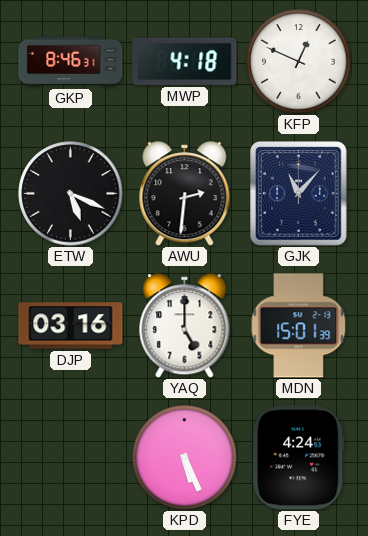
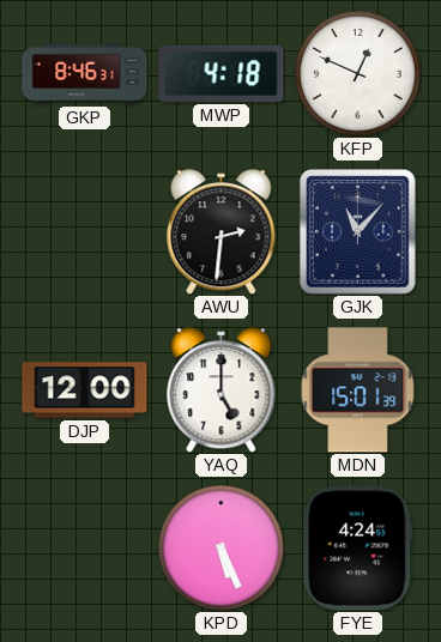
ETW: 5:19 -> none
DJP: 03:16 -> 12:00
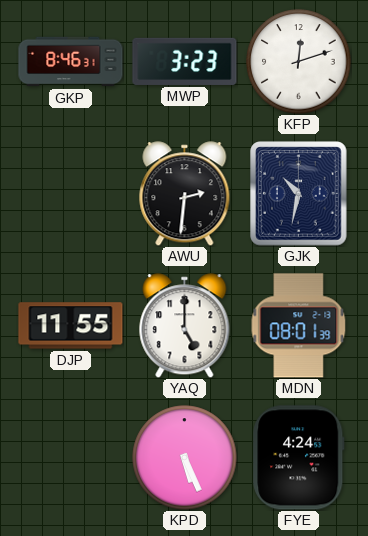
MWP: 4:18 -> 3:23
KFP: 12:49 -> 12:12
GJK: 11:07 -> 10:32
DJP: 12:00 -> 11:55
MDN: 15:01 -> 08:01
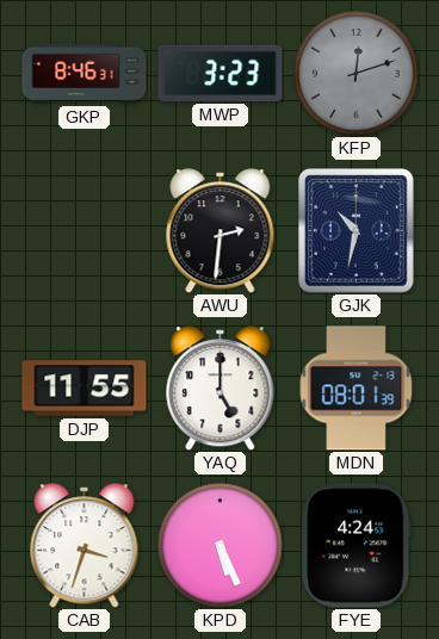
KFP dial: white -> grey
CAB: none -> 3:33
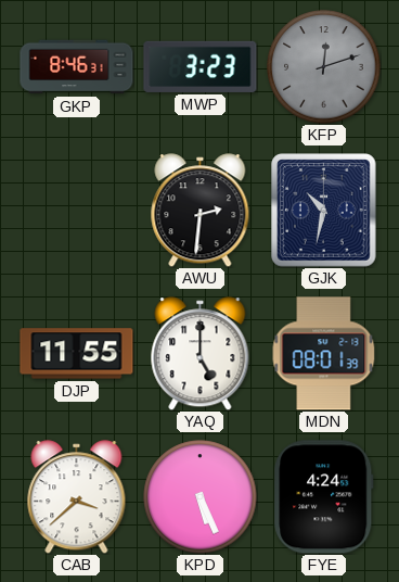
CAB: 3:33 -> 3:38
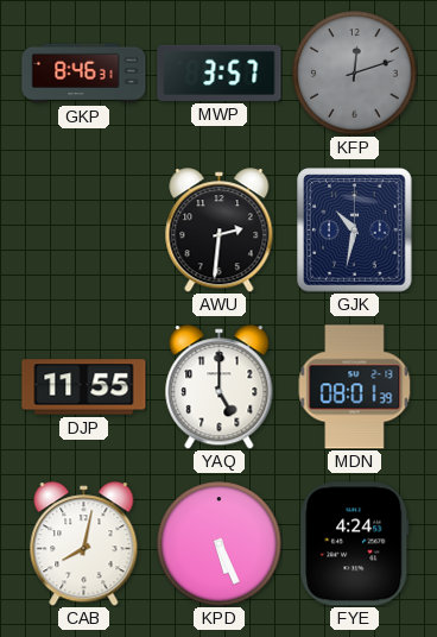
MWP: 3:23 -> 3:57
CAB: 3:38 -> 8:02
